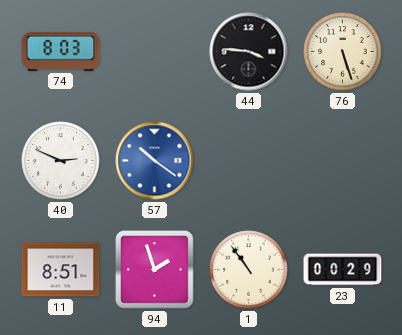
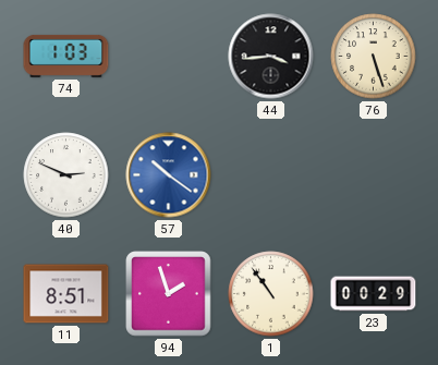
74: 8:03 -> 1:03
44: 3:46 -> 3:44
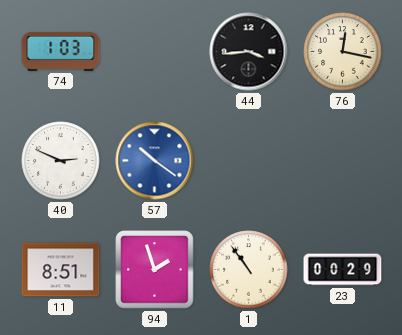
76: 5:27 -> 12:17
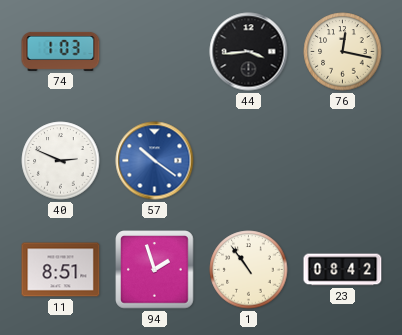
23: 00:29 -> 08:42
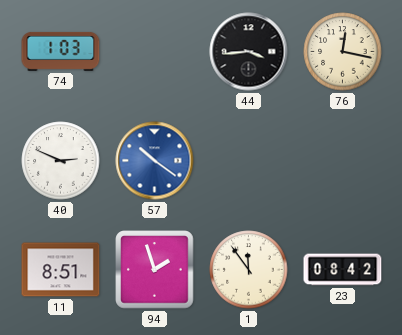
1: 10:54 -> 11:54
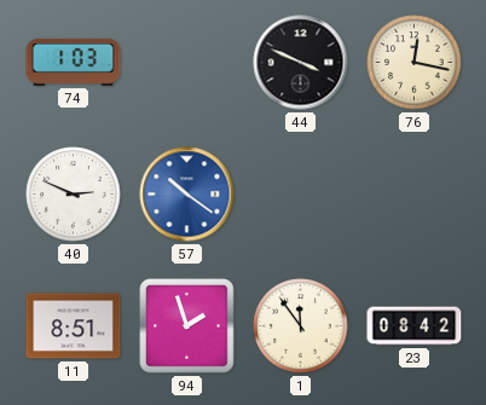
44: 3:44 -> 3:49
